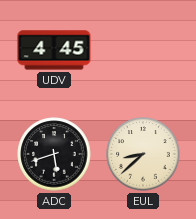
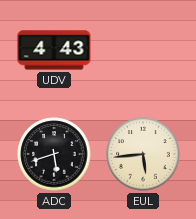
UDV: 4:45 -> 4:43
EUL: 8:38 -> 5:44
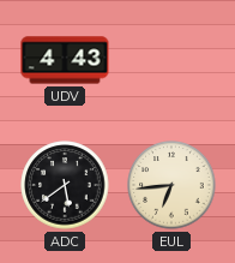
ADC: 5:42 -> 5:39
EUL: 5:44 -> 6:44
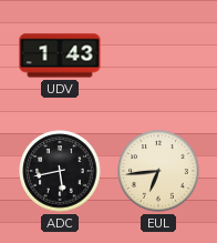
UDV: 4:43 -> 1:43
ADC: 5:39 -> 5:43
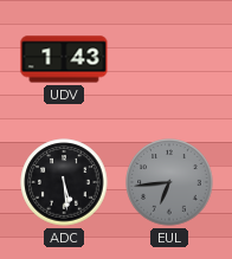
ADC: 5:43 -> 5:29
EUL dial: cream -> grey
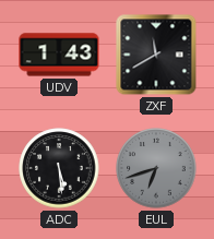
ZXF: none -> 11:40
EUL: 6:44 -> 6:42
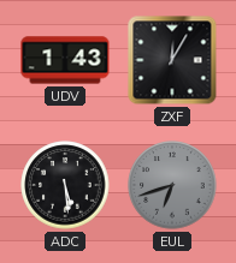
ZXF: 11:40 -> 12:05
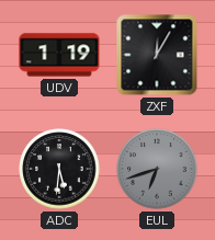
UDV: 1:43 -> 1:19
ADC: 5:29 -> 5:31
